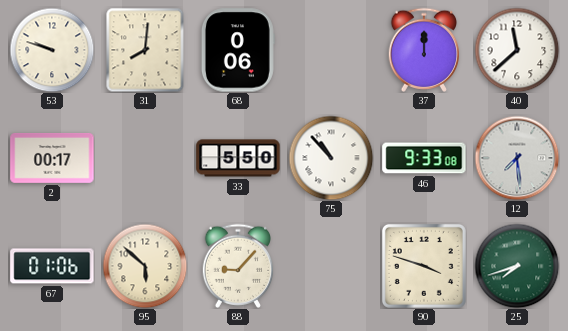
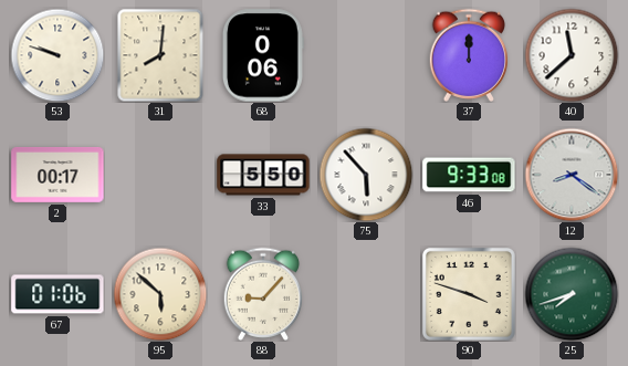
75: 10:53 -> 5:53
12: 7:29 -> 8:21
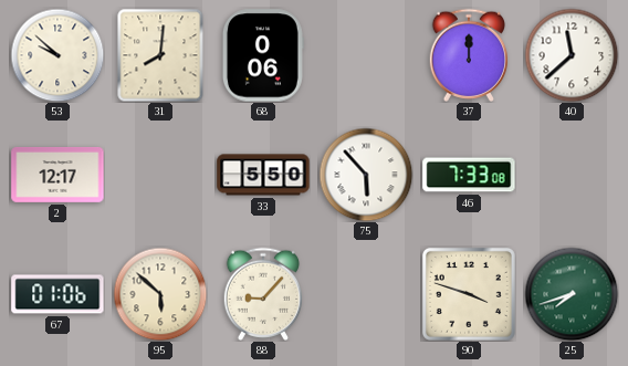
53: 9:48 -> 9:52
2: 00:17 -> 12:17
46: 9:33 -> 7:33
12: 8:21 -> none
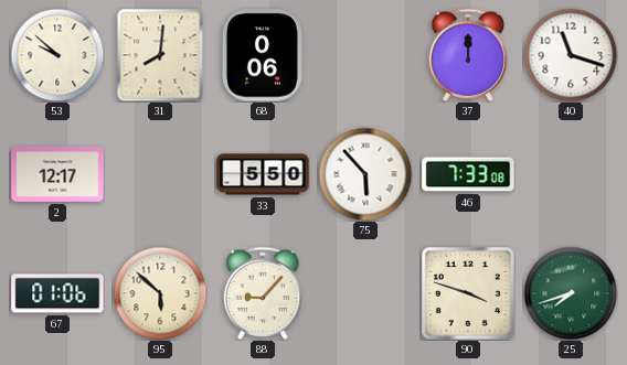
40: 11:38 -> 11:18
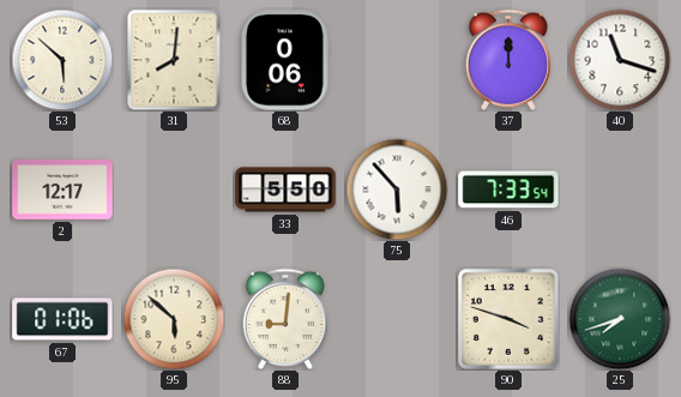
53: 9:52 -> 5:52
46: 7:33:08 -> 7:33:54
88: 9:07 -> 9:01
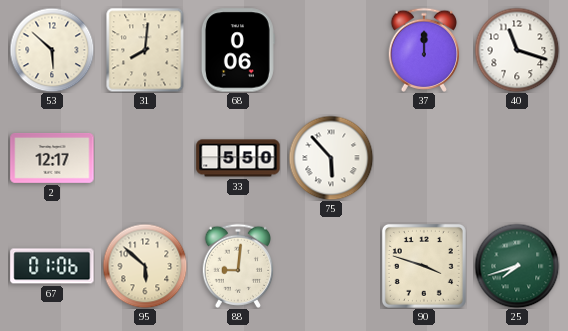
46: 7:33 -> none
